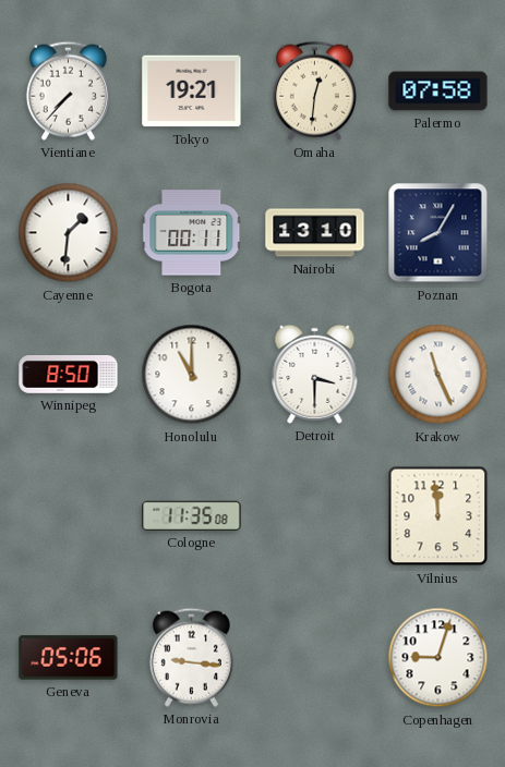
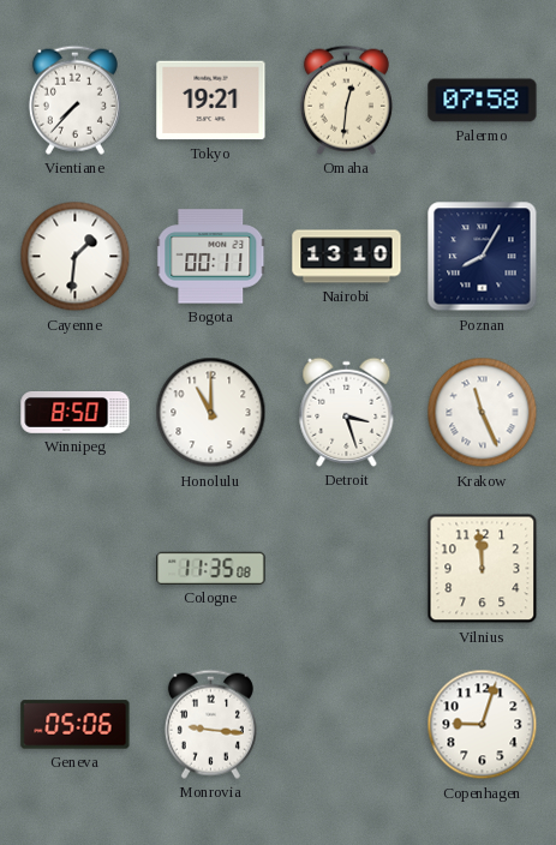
Detroit: 3:30 -> 3:27
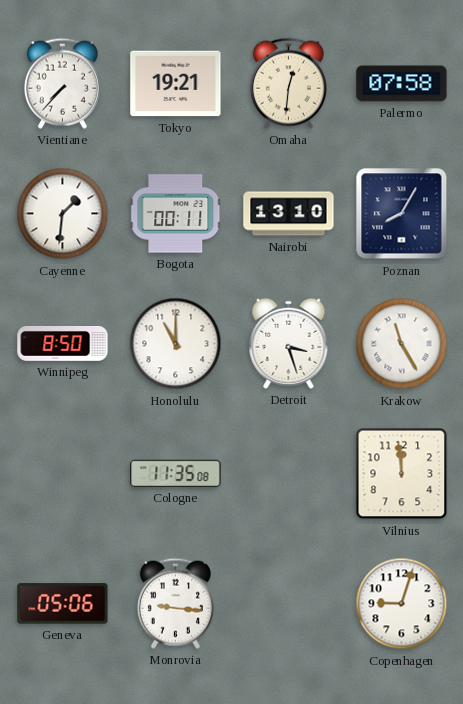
Krakow: 11:26 -> 11:25
